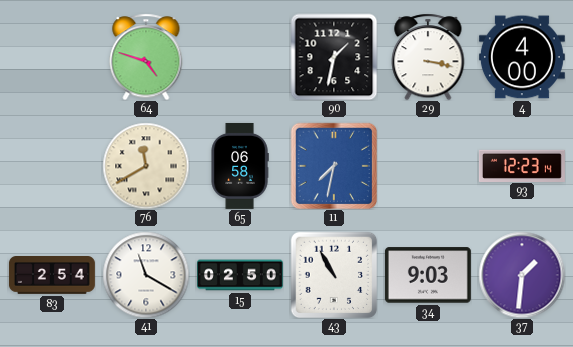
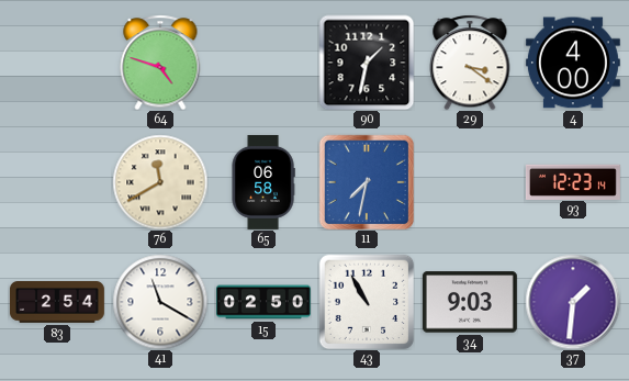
29: 3:17 -> 3:21
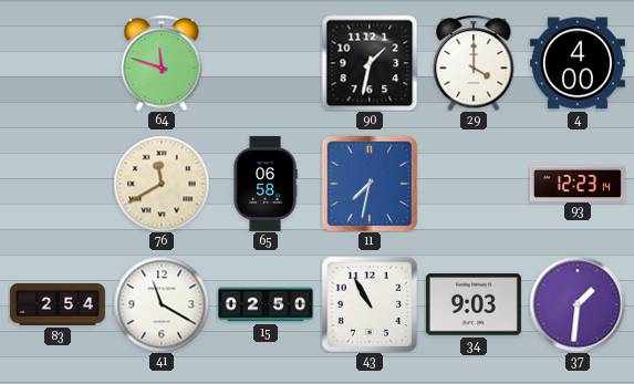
64: 4:48 -> 11:48
29: 3:21 -> 4:00
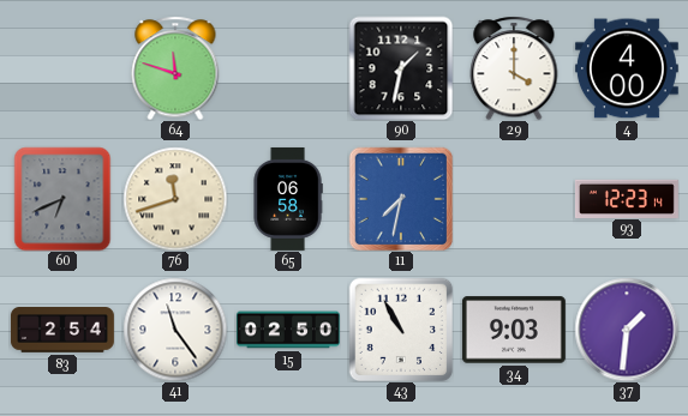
60: none -> 6:41
76: 11:40 -> 11:42
41: 11:20 -> 11:24
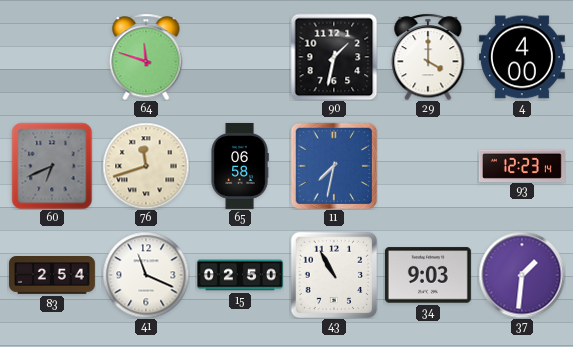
41: 11:24 -> 11:19
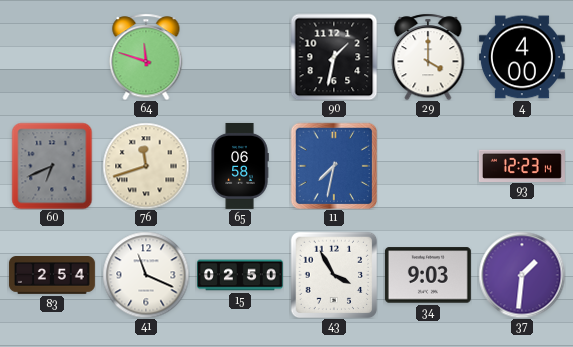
43: 10:55 -> 3:55
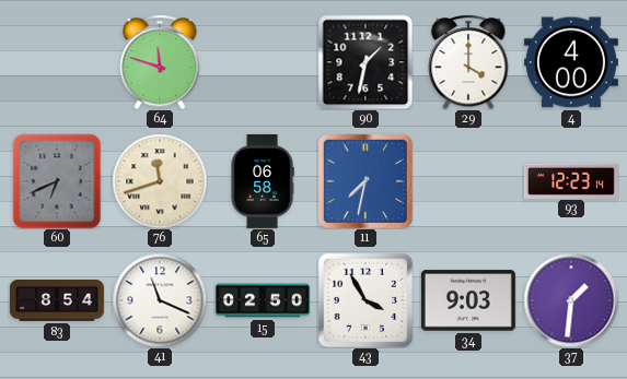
83: 2:54 -> 8:54
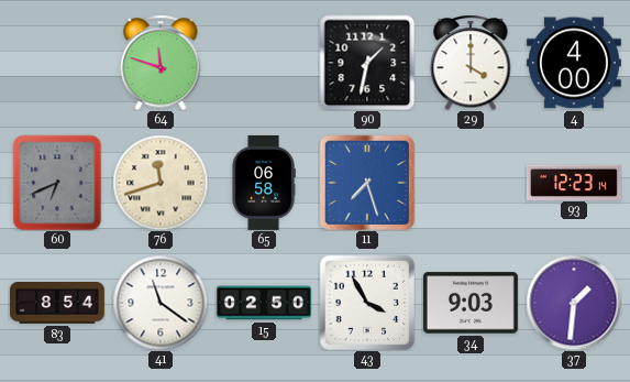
11: 7:32 -> 7:27
41: 11:19 -> 11:21
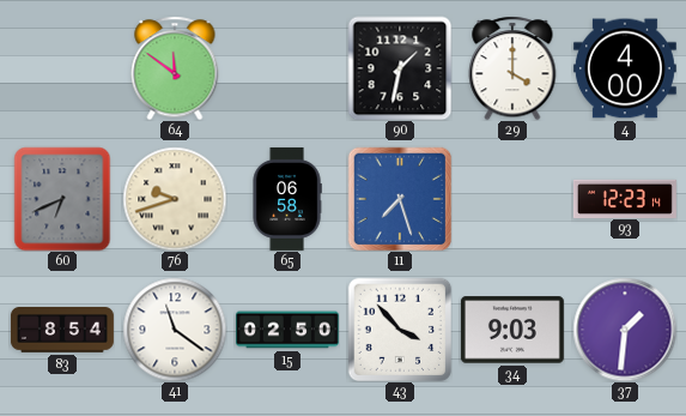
64: 11:48 -> 11:51
76: 11:42 -> 9:42
43: 3:55 -> 3:53
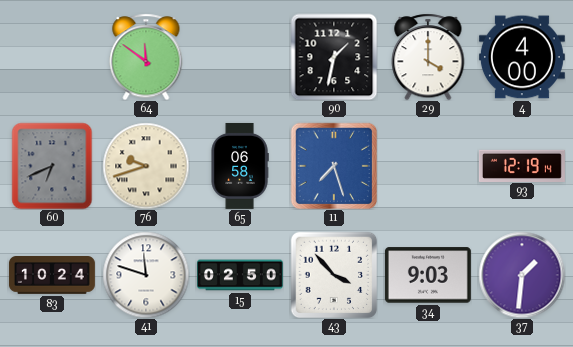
93: 12:23 -> 12:19
83: 8:54 -> 10:24
41: 11:21 -> 11:48
